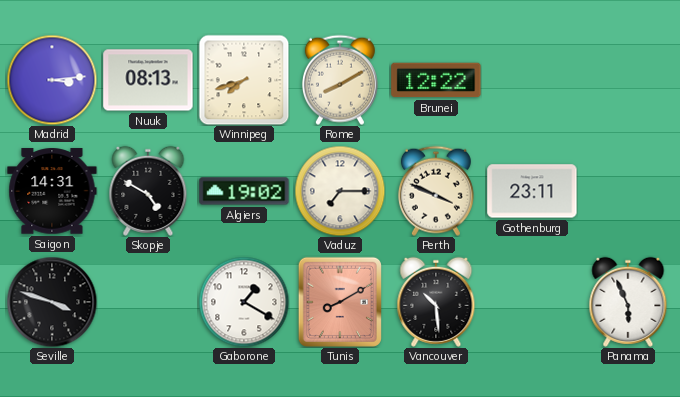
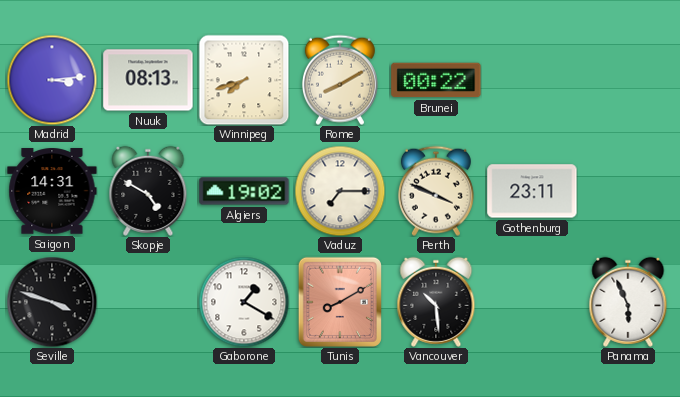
Brunei: 12:22 -> 00:22
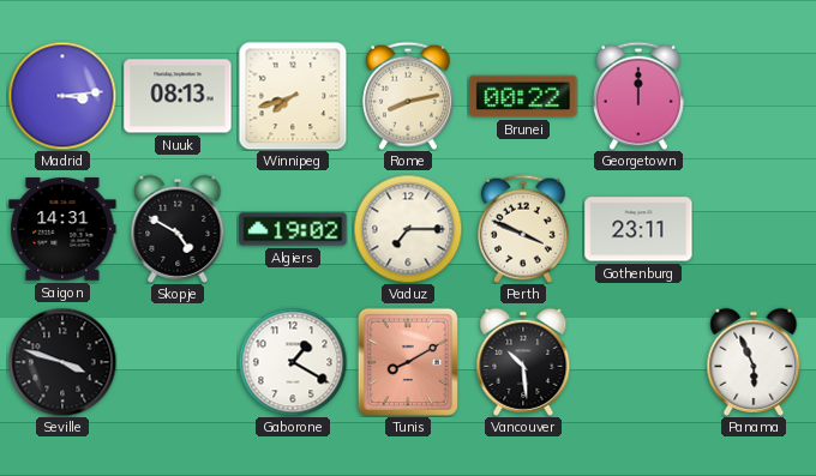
Rome: 8:10 -> 8:13
Georgetown: none -> 12:00
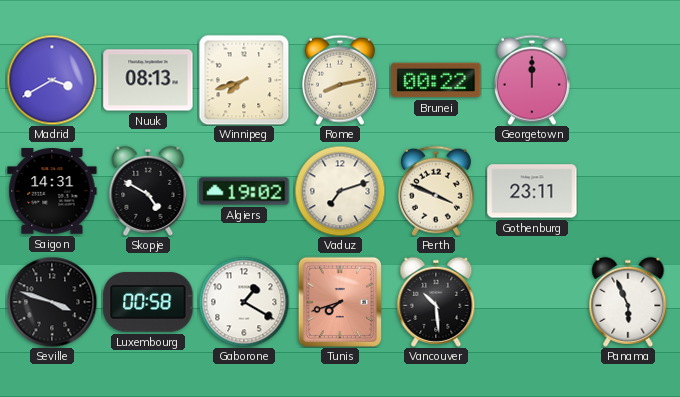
Madrid: 3:14 -> 3:40
Vaduz: 7:15 -> 7:12
Luxembourg: none -> 00:58
Tunis: 8:10 -> 7:42
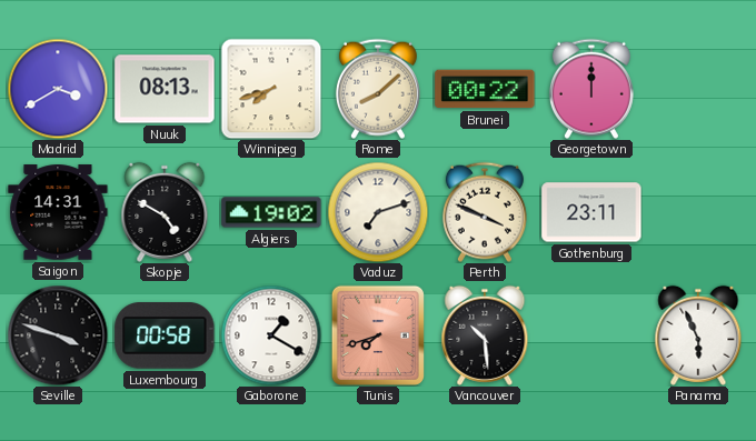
Rome: 8:13 -> 8:08
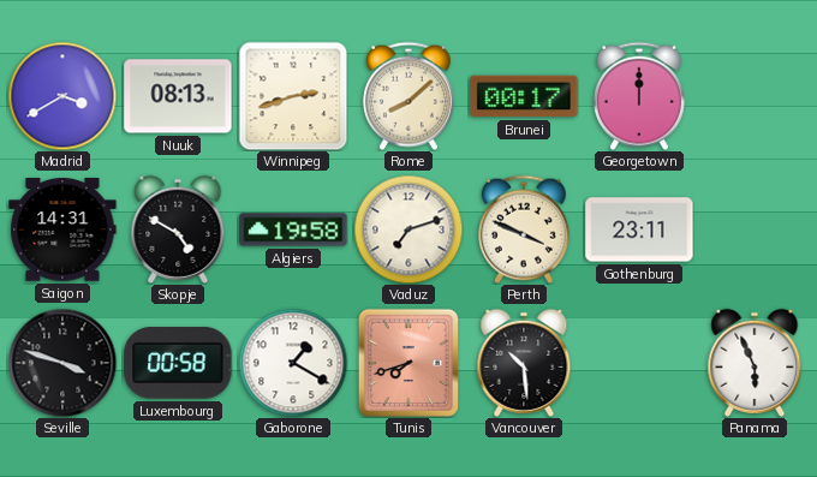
Winnipeg: 7:42 -> 2:42
Brunei: 00:22 -> 00:17
Algiers: 19:02 -> 19:58
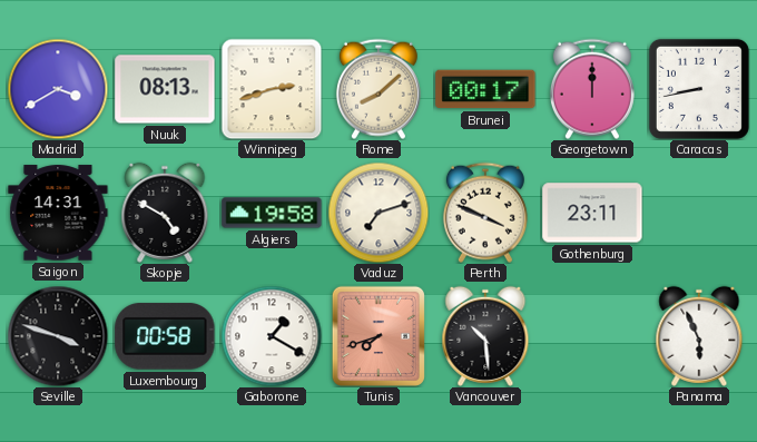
Caracas: none -> 8:43
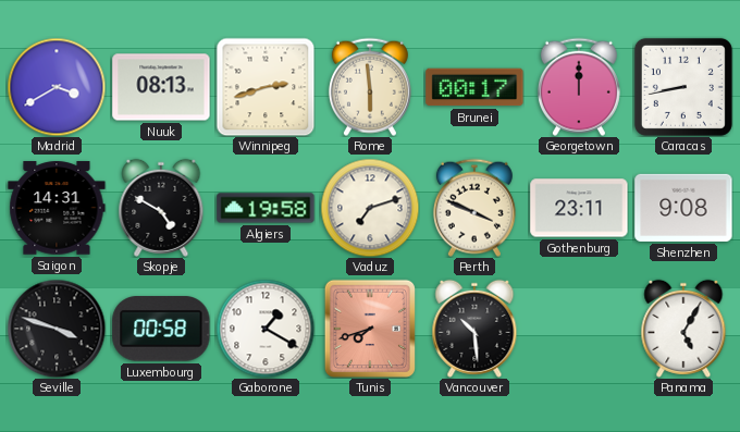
Rome: 8:08 -> 5:59
Shenzhen: none -> 9:08
Panama: 5:56 -> 5:05
